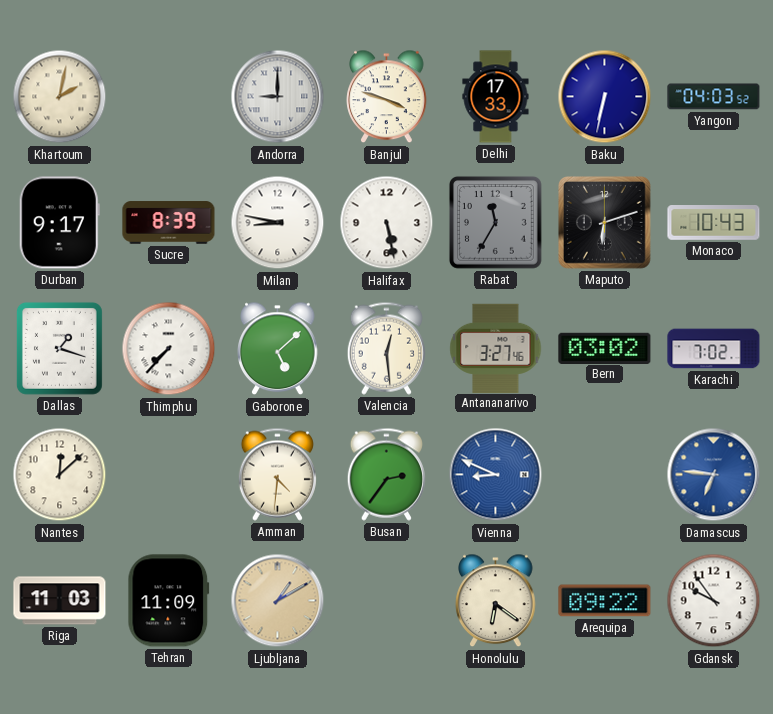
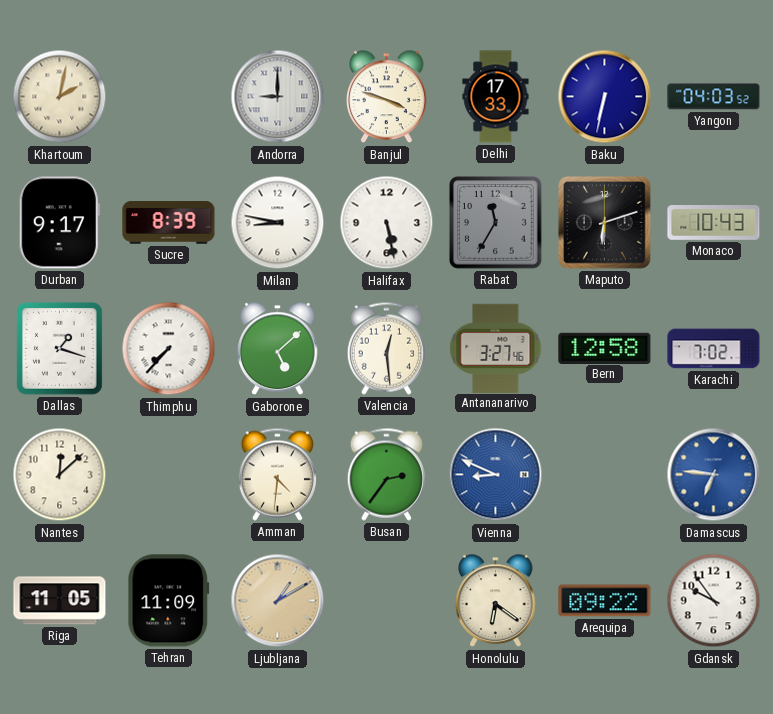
Bern: 03:02 -> 12:58
Riga: 11:03 -> 11:05
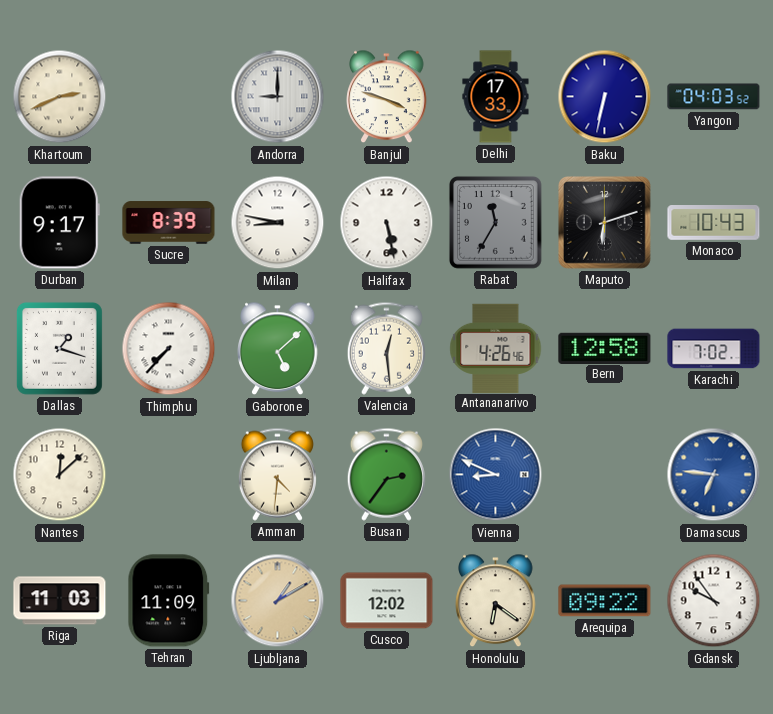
Khartoum: 2:02 -> 2:41
Antananarivo: 3:27 -> 4:26
Riga: 11:05 -> 11:03
Cusco: none -> 12:02
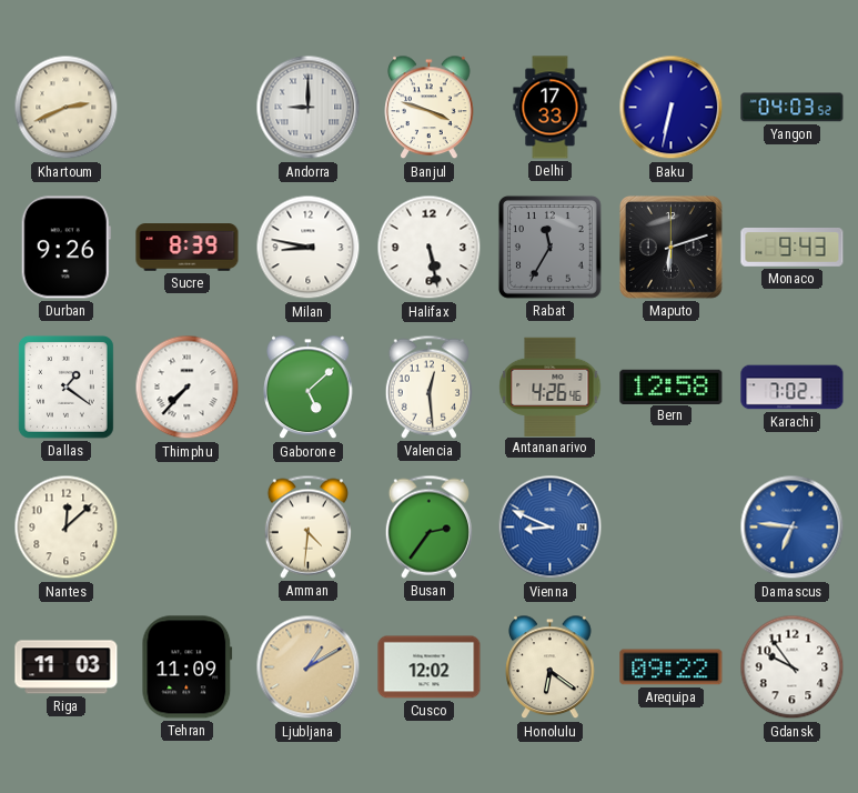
Durban: 9:17 -> 9:26
Monaco: 10:43 -> 9:43
Dallas: 1:18 -> 1:21
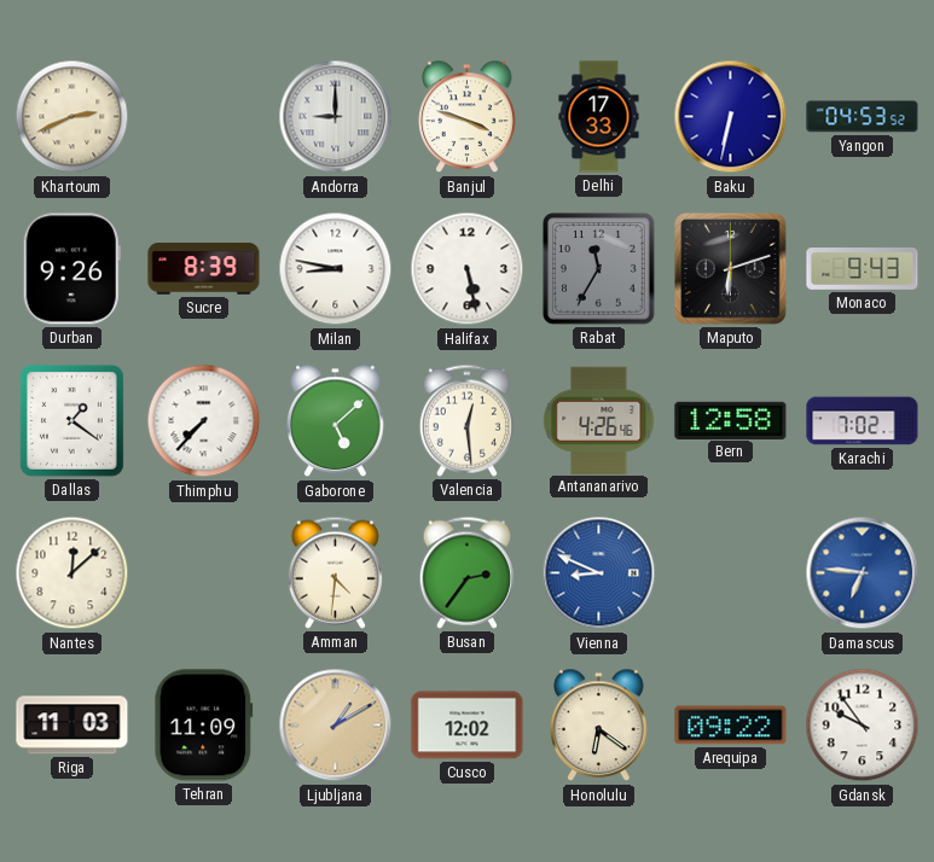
Yangon: 04:03 -> 04:53
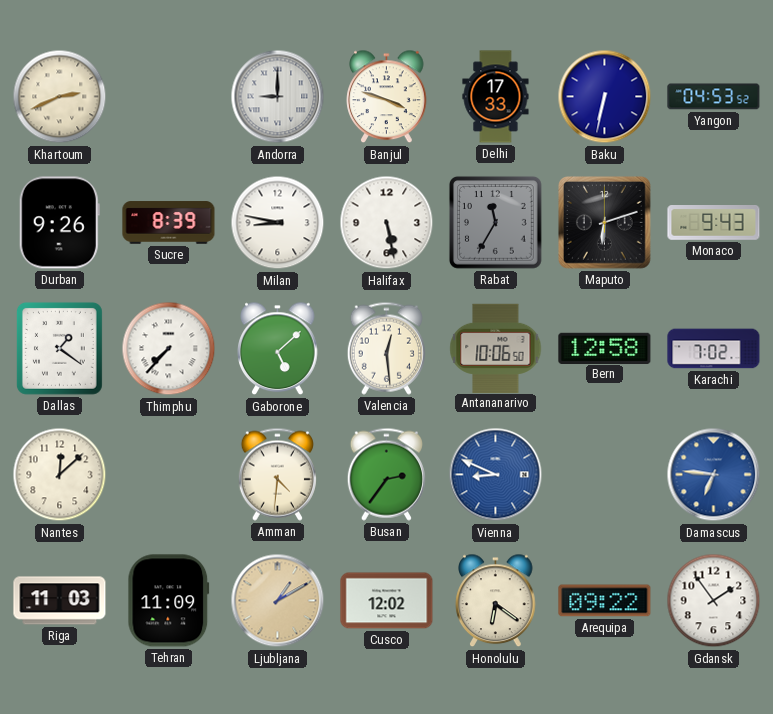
Antananarivo: 4:26 -> 10:06
Gdansk: 9:54 -> 1:54
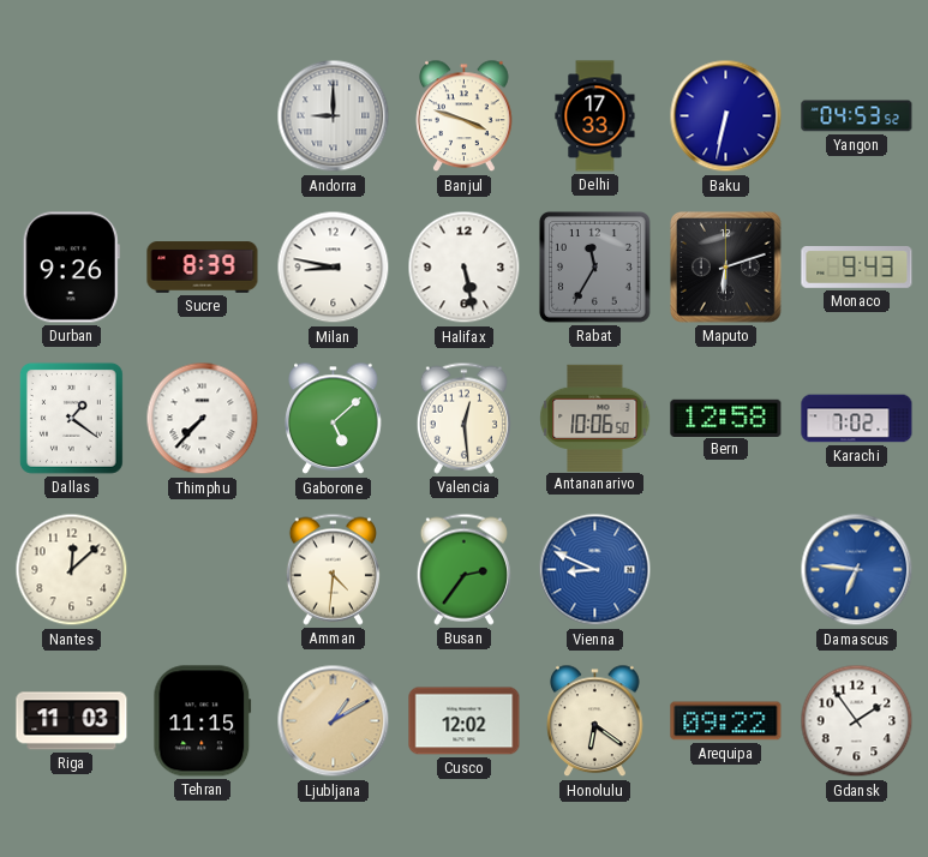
Khartoum: 2:41 -> none
Tehran: 11:09 -> 11:15
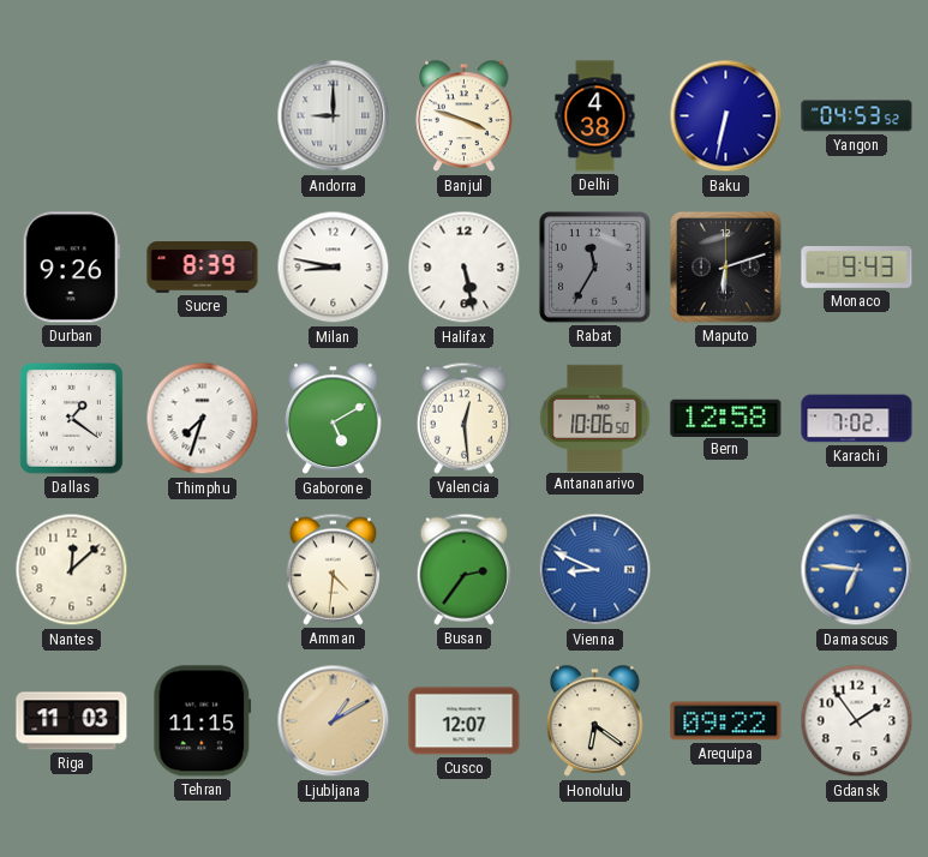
Delhi: 17:33 -> 4:38
Thimphu: 7:37 -> 7:33
Gaborone: 5:08 -> 5:10
Cusco: 12:02 -> 12:07
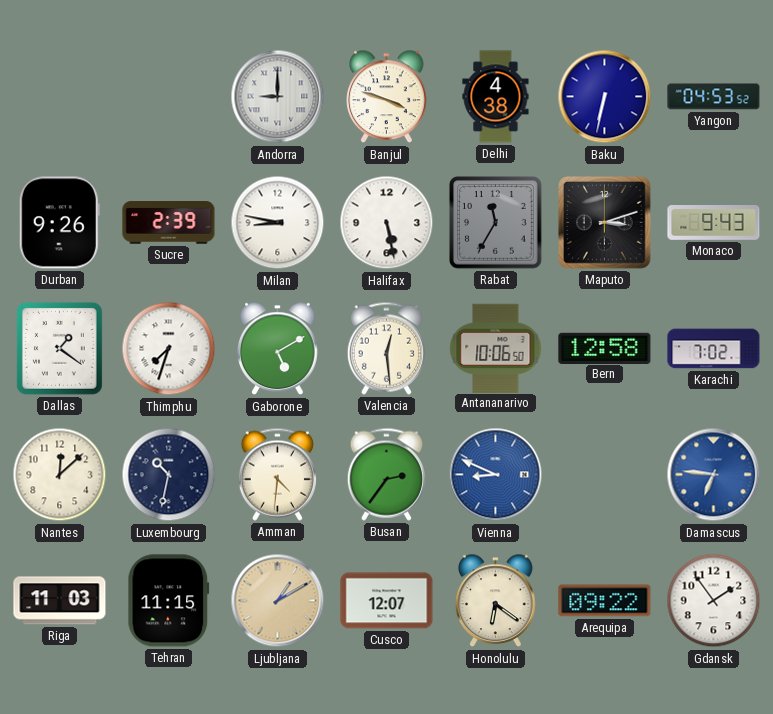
Sucre: 8:39 -> 2:39
Maputo: 6:12 -> 3:12
Luxembourg: none -> 10:32
